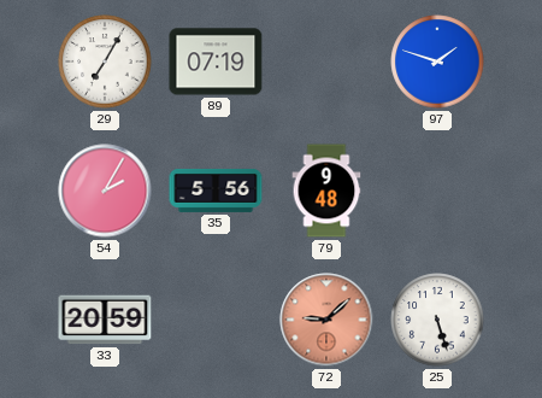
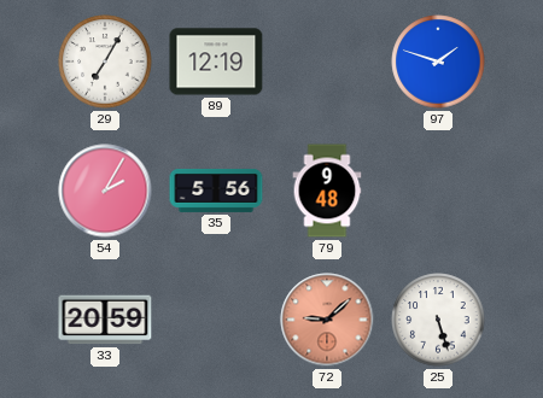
89: 07:19 -> 12:19
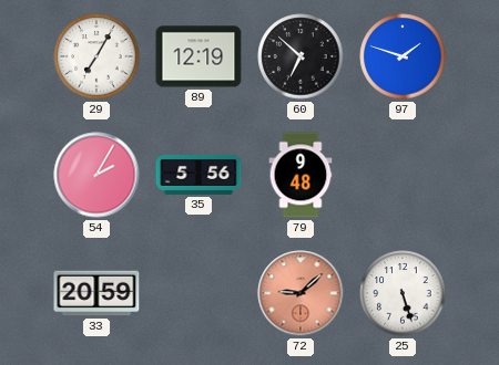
60: none -> 6:52
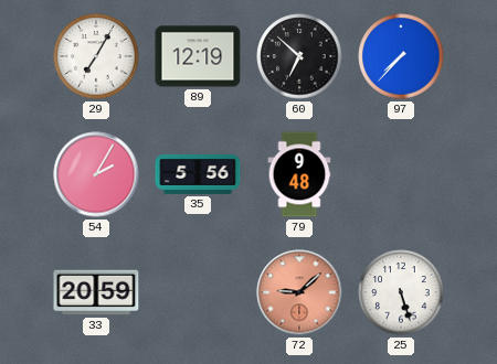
97: 1:48 -> 7:37
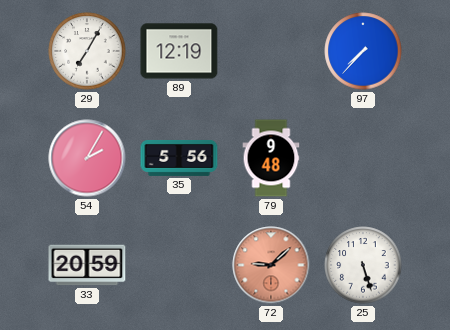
60: 6:52 -> none
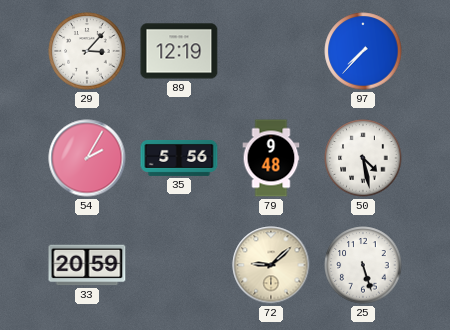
29: 7:05 -> 3:07
50: none -> 4:28
72 dial: salmon -> cream
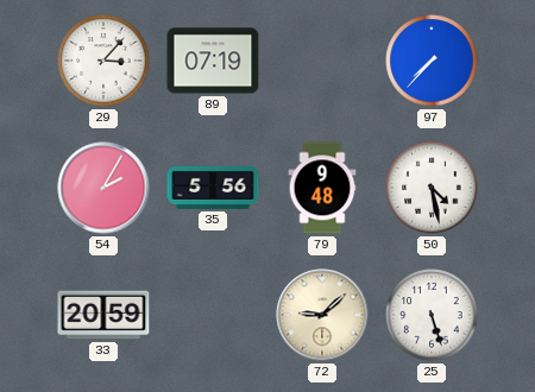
89: 12:19 -> 07:19
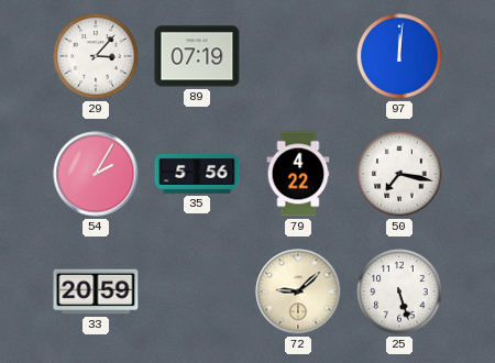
97: 7:37 -> 12:01
79: 9:48 -> 4:22
50: 4:28 -> 7:17
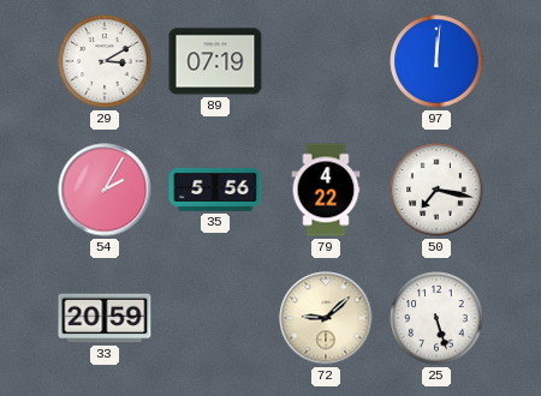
29: 3:07 -> 3:10
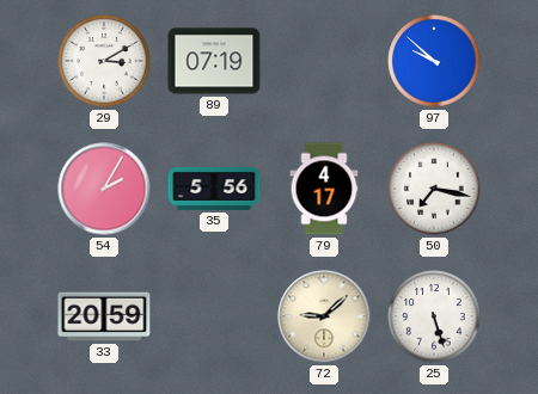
97: 12:01 -> 9:52
79: 4:22 -> 4:17
